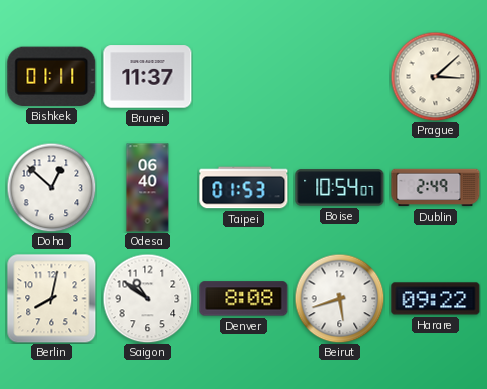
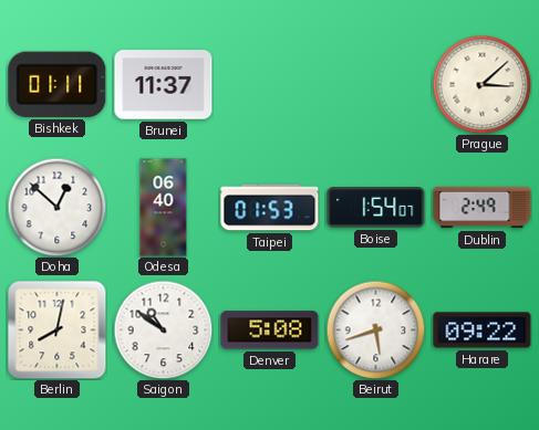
Boise: 10:54 -> 1:54
Denver: 8:08 -> 5:08
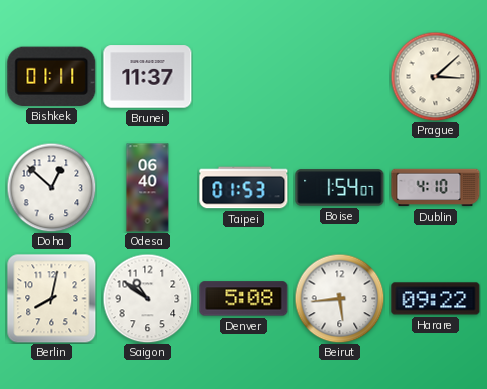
Dublin: 2:49 -> 4:10
Beirut: 5:42 -> 5:44
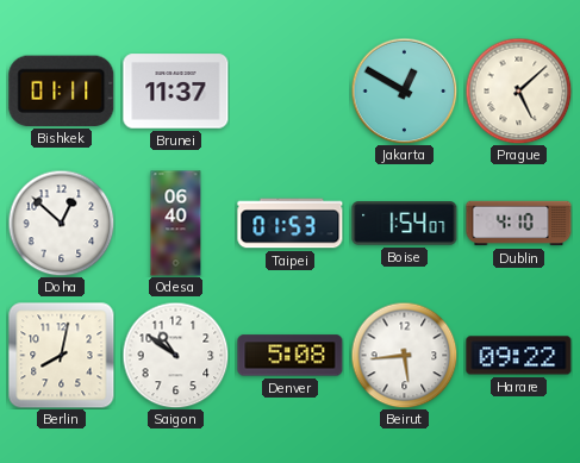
Jakarta: none -> 12:50
Prague: 3:08 -> 5:08
